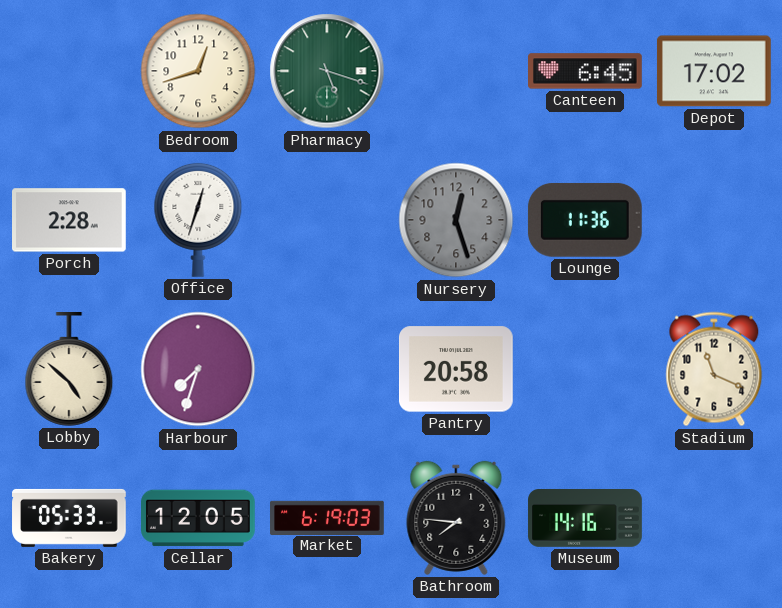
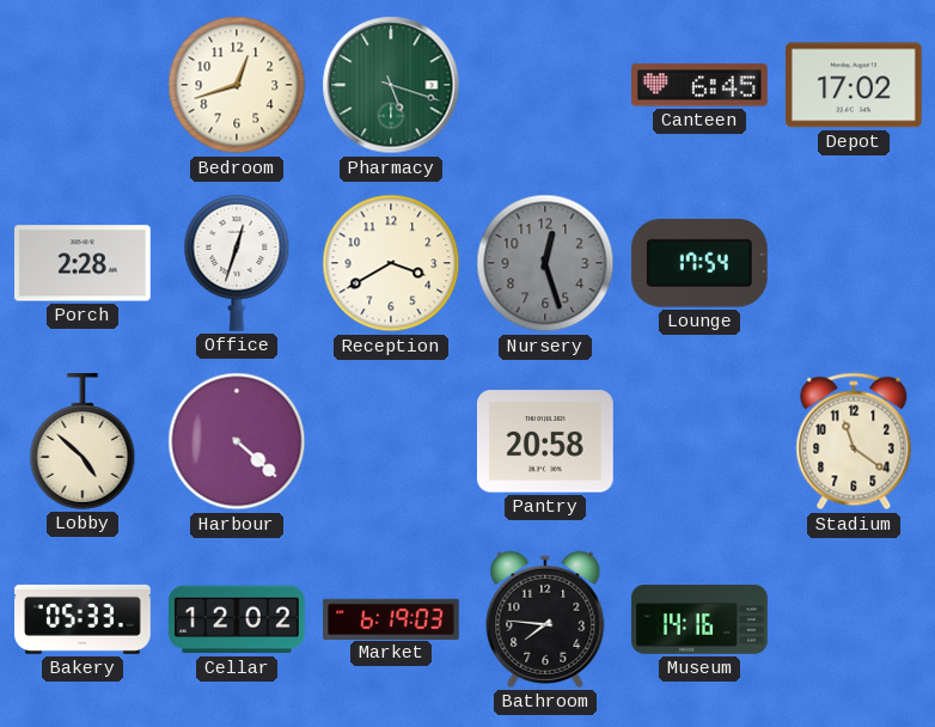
Reception: none -> 3:40
Lounge: 11:36 -> 17:54
Harbour: 7:33 -> 4:22
Stadium: 11:19 -> 11:21
Cellar: 12:05 -> 12:02
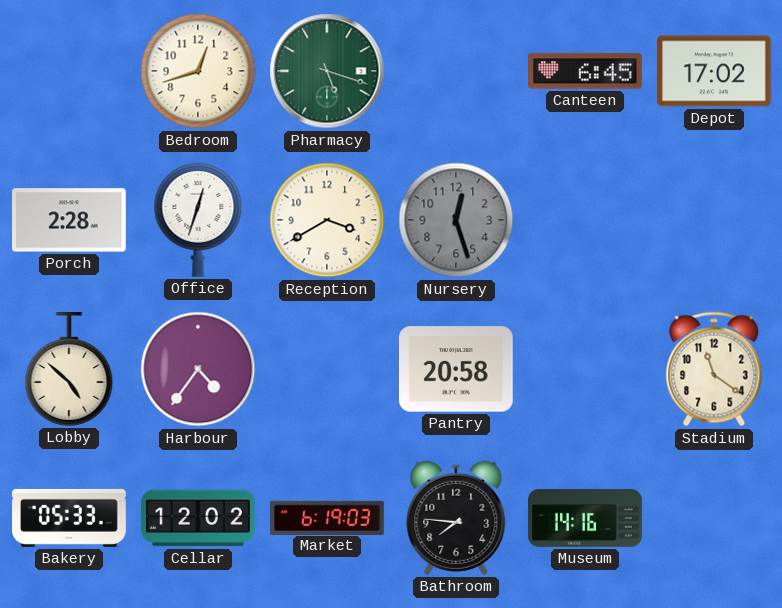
Lounge: 17:54 -> none
Harbour: 4:22 -> 4:36
